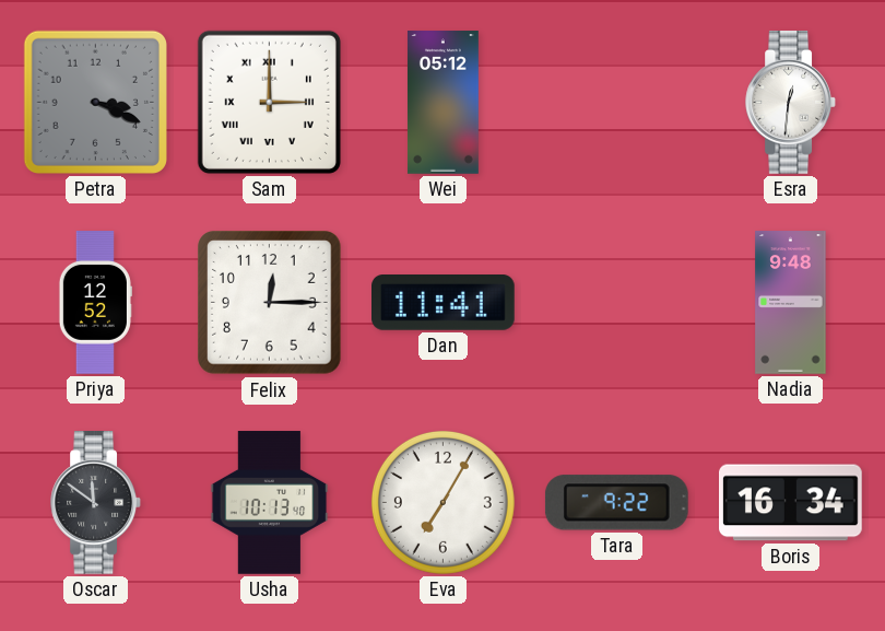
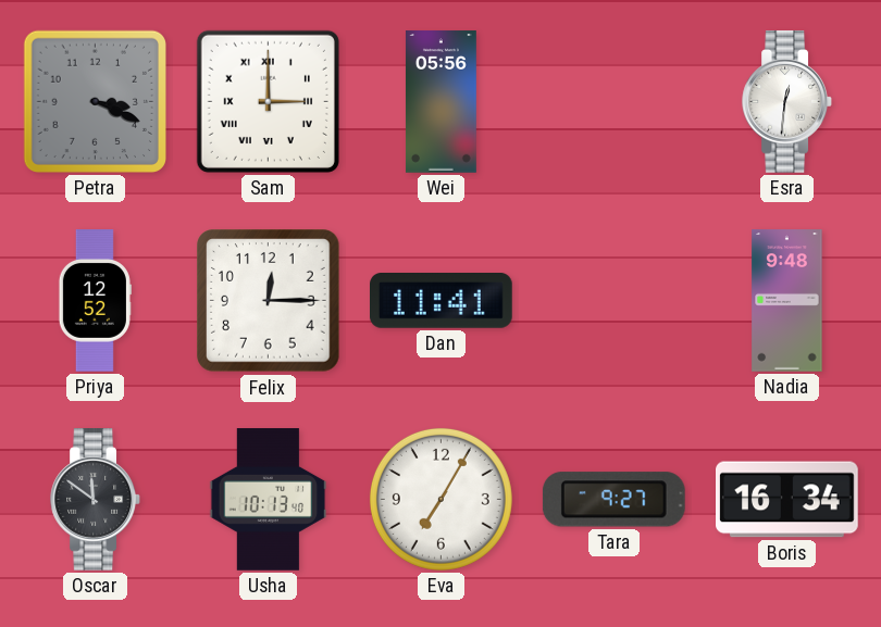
Wei: 05:12 -> 05:56
Tara: 9:22 -> 9:27
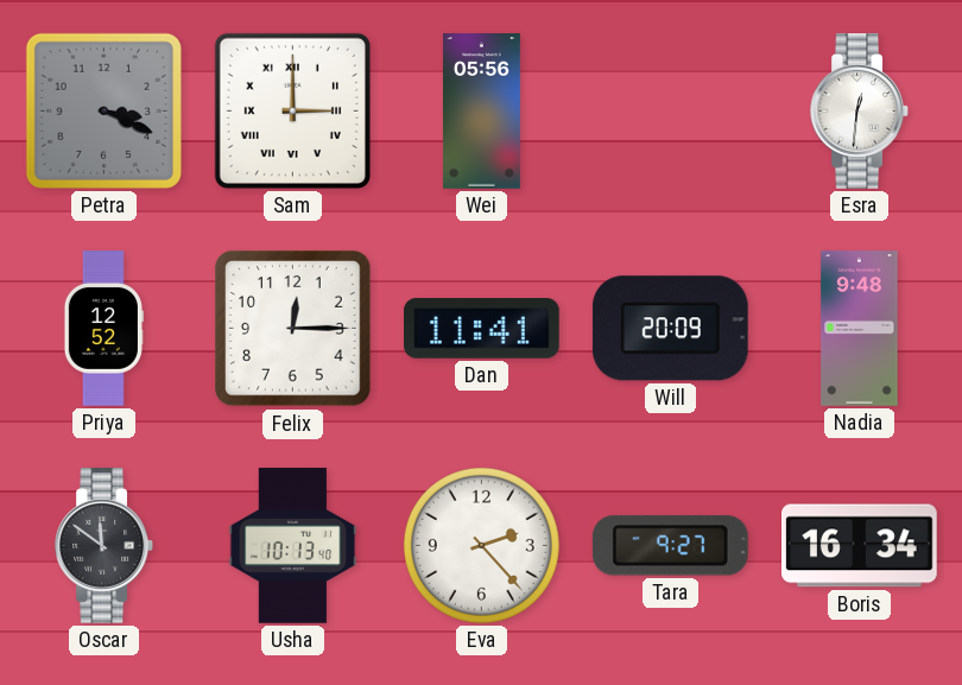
Will: none -> 20:09
Eva: 7:05 -> 2:23
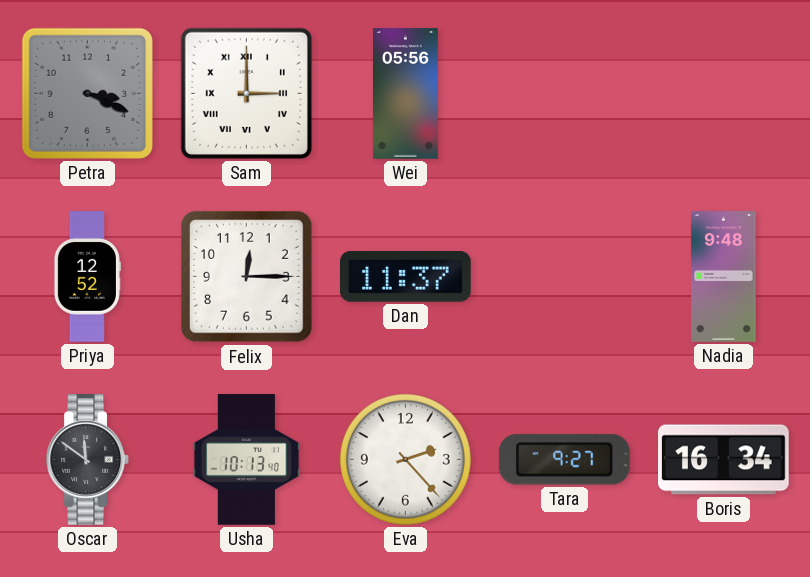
Esra: 12:31 -> none
Dan: 11:41 -> 11:37
Will: 20:09 -> none
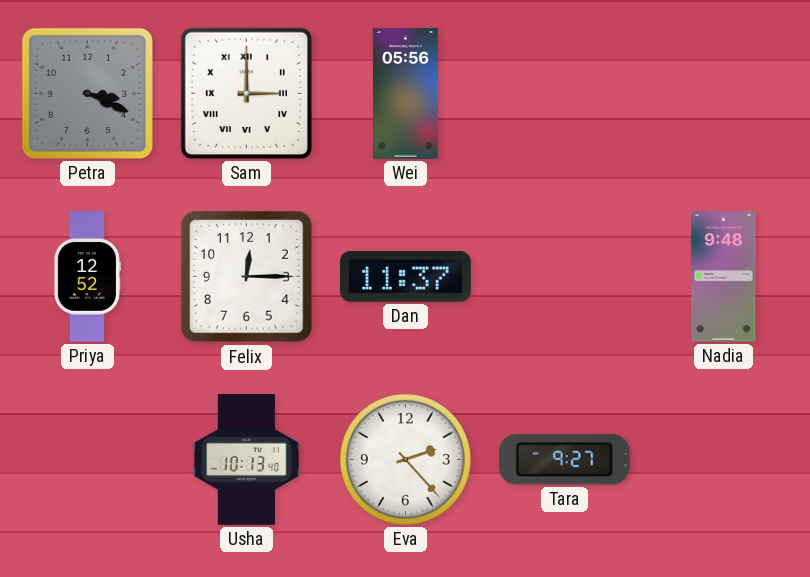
Oscar: 11:51 -> none
Boris: 16:34 -> none
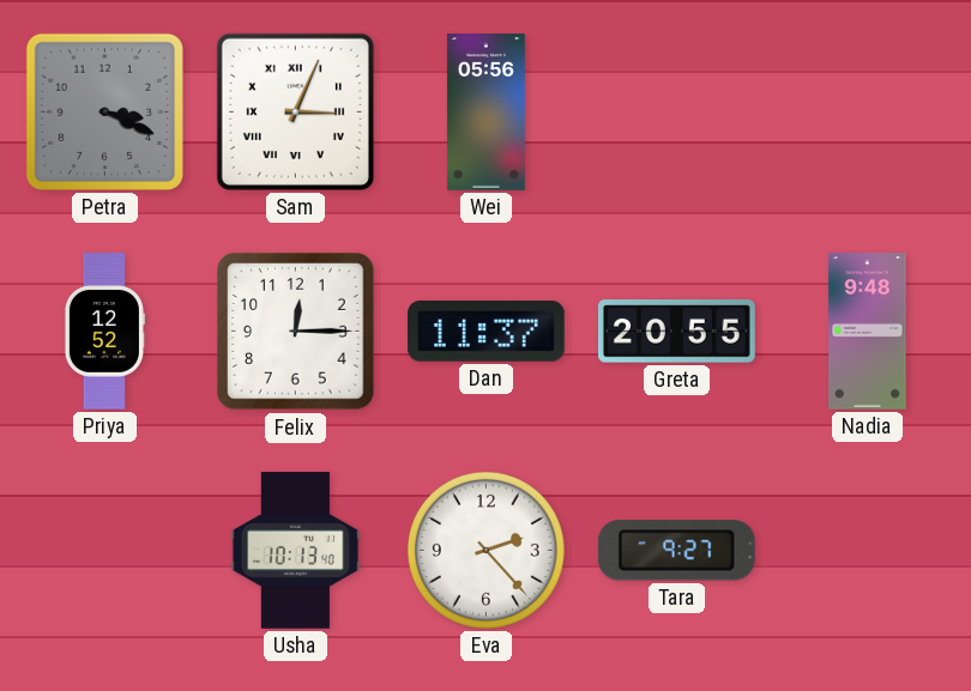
Sam: 3:00 -> 3:04
Greta: none -> 20:55
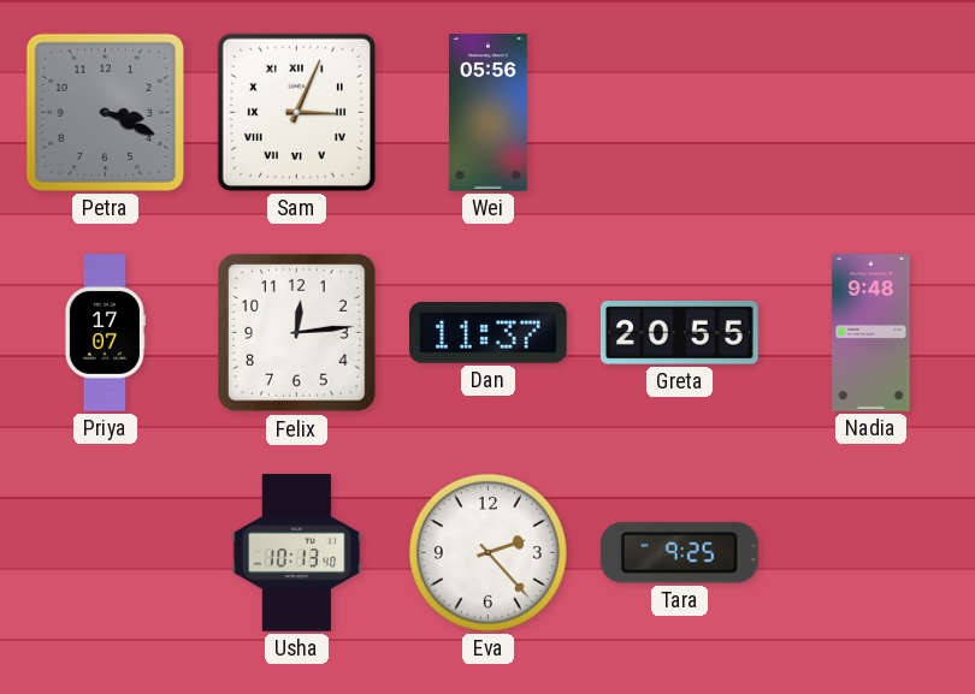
Priya: 12:52 -> 17:07
Felix: 12:15 -> 12:14
Tara: 9:27 -> 9:25
